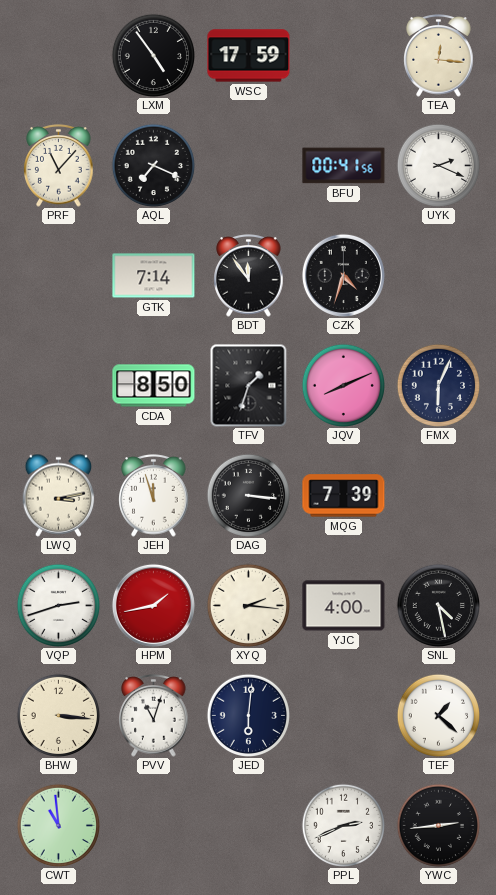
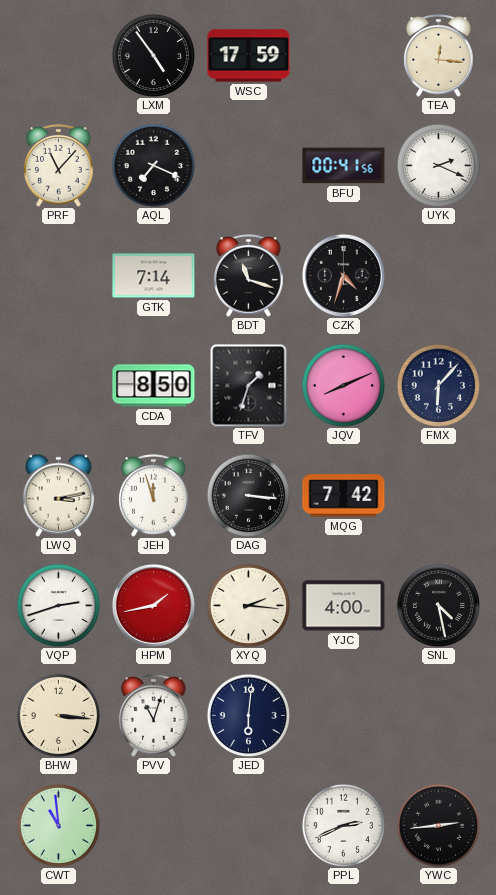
BDT: 11:54 -> 11:18
FMX: 6:04 -> 6:07
MQG: 7:39 -> 7:42
TEF: 1:22 -> none
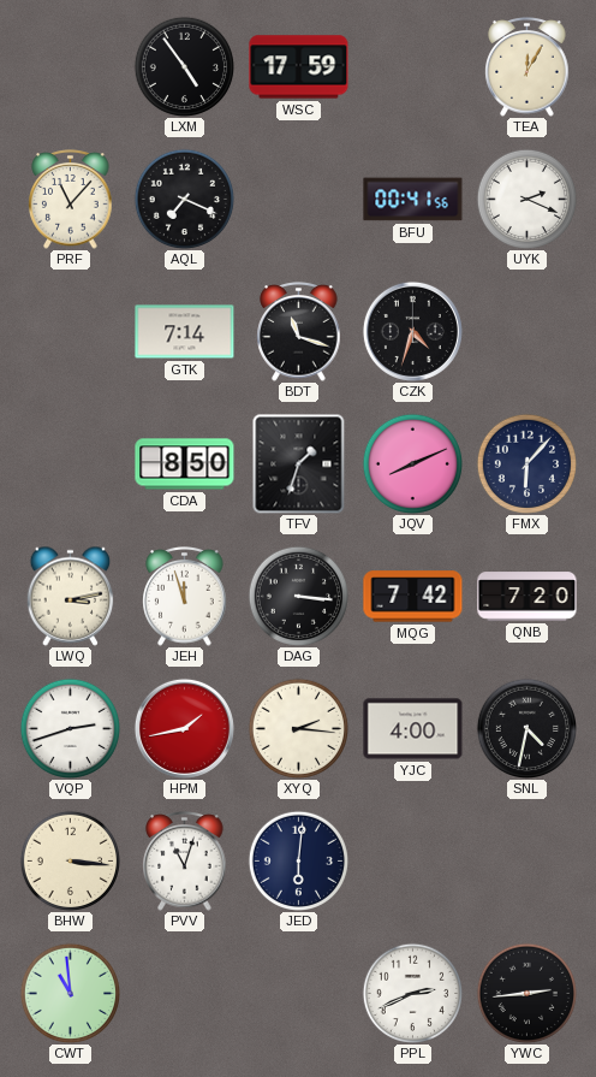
TEA: 12:16 -> 12:05
QNB: none -> 7:20
SNL: 4:28 -> 4:32
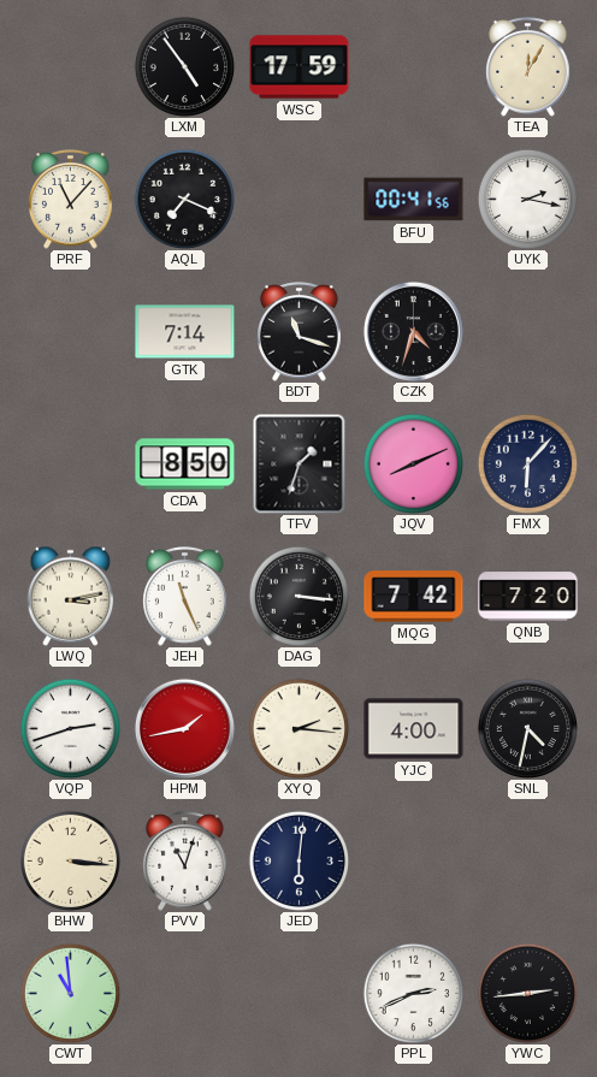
UYK: 2:19 -> 2:17
JEH: 11:57 -> 11:26
